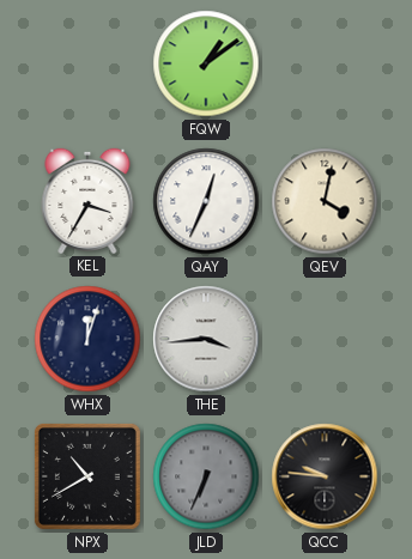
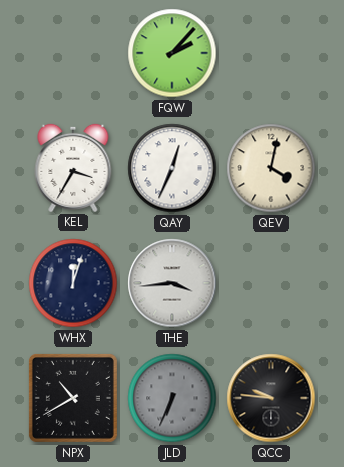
FQW: 1:09 -> 2:07
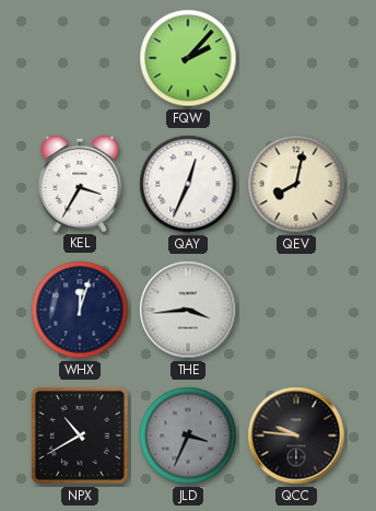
QEV: 4:02 -> 8:02
JLD: 6:34 -> 3:34
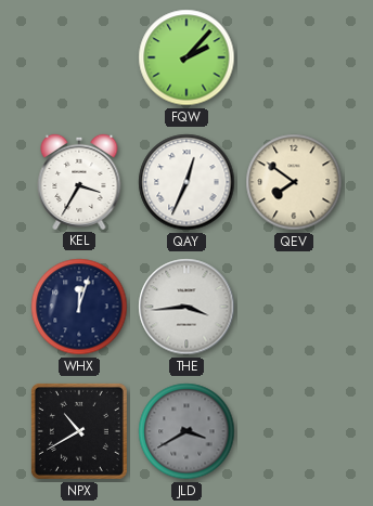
QEV: 8:02 -> 7:51
JLD: 3:34 -> 3:40
QCC: 9:46 -> none
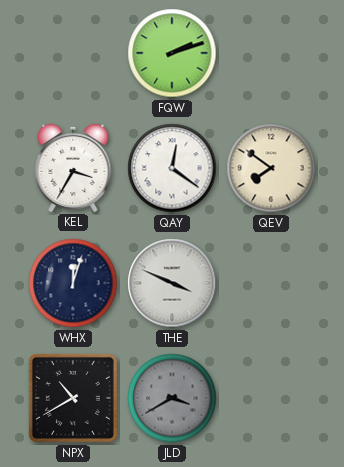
FQW: 2:07 -> 2:12
QAY: 12:34 -> 12:21
THE: 3:44 -> 3:49
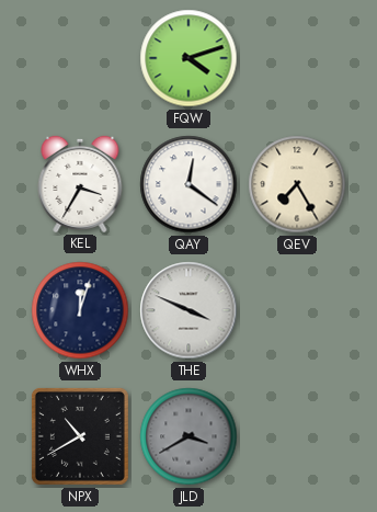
FQW: 2:12 -> 4:12
QEV: 7:51 -> 7:25
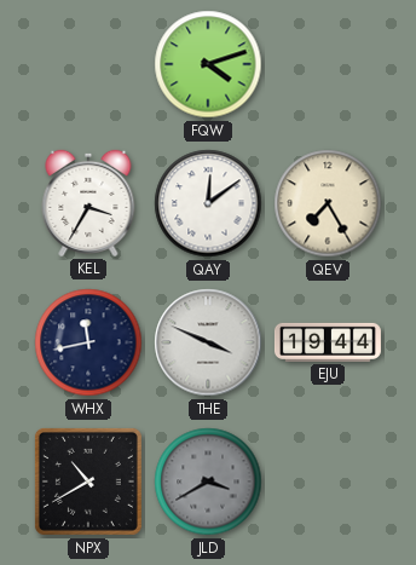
QAY: 12:21 -> 12:09
WHX: 12:03 -> 11:43
EJU: none -> 19:44
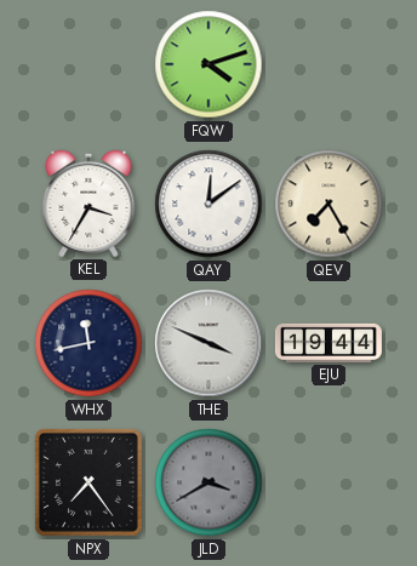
NPX: 10:40 -> 7:24
